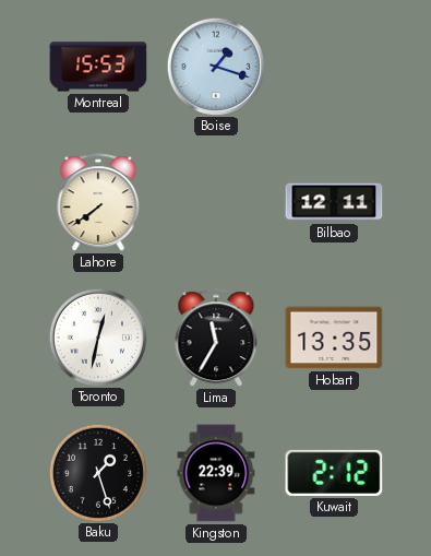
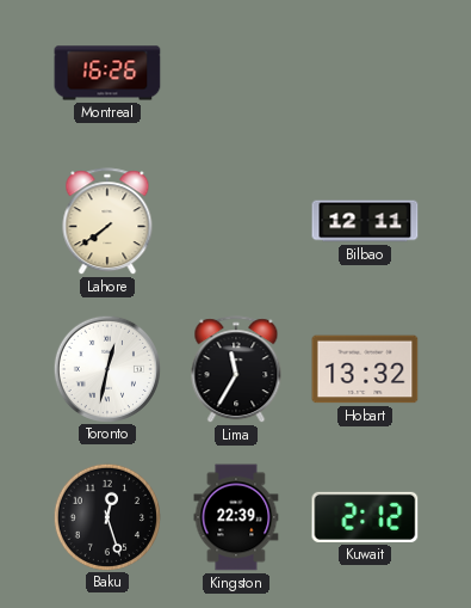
Montreal: 15:53 -> 16:26
Boise: 1:18 -> none
Hobart: 13:35 -> 13:32
Baku: 1:27 -> 12:27
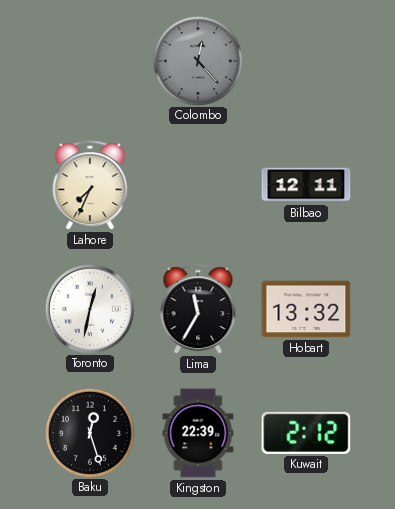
Montreal: 16:26 -> none
Colombo: none -> 12:23
Lahore: 7:39 -> 7:34
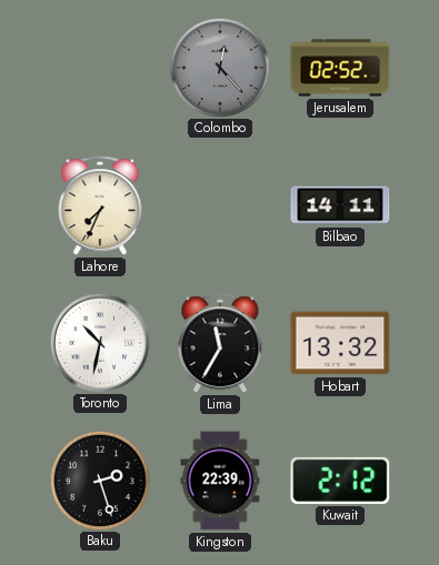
Jerusalem: none -> 02:52
Bilbao: 12:11 -> 14:11
Toronto: 12:32 -> 10:32
Baku: 12:27 -> 2:27
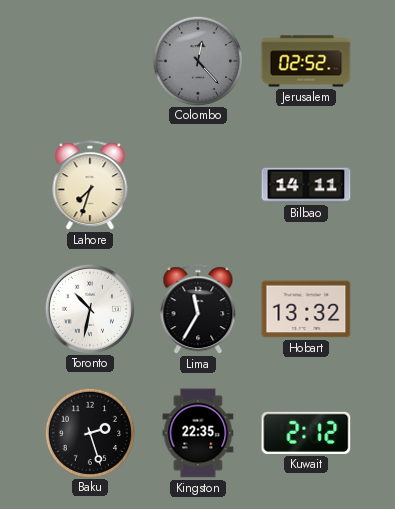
Lahore: 7:34 -> 7:33
Kingston: 22:39 -> 22:35
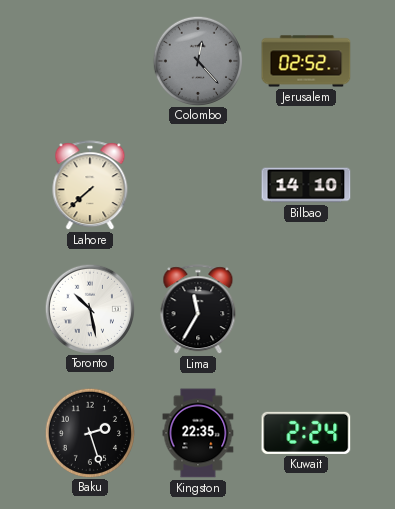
Lahore: 7:33 -> 7:38
Bilbao: 14:11 -> 14:10
Toronto: 10:32 -> 10:28
Hobart: 13:32 -> none
Kuwait: 2:12 -> 2:24
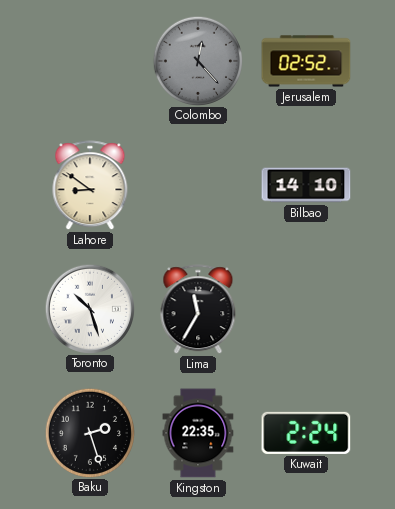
Lahore: 7:38 -> 8:51
Toronto: 10:28 -> 10:27
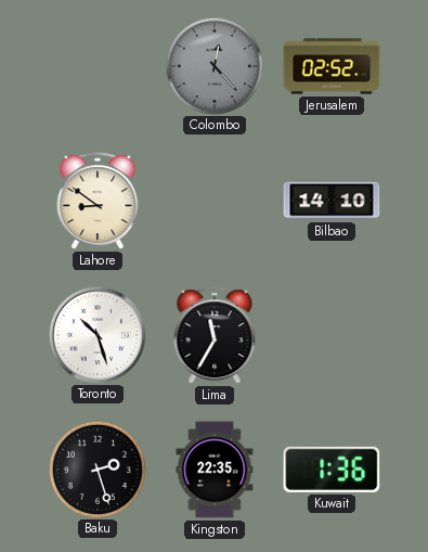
Kuwait: 2:24 -> 1:36
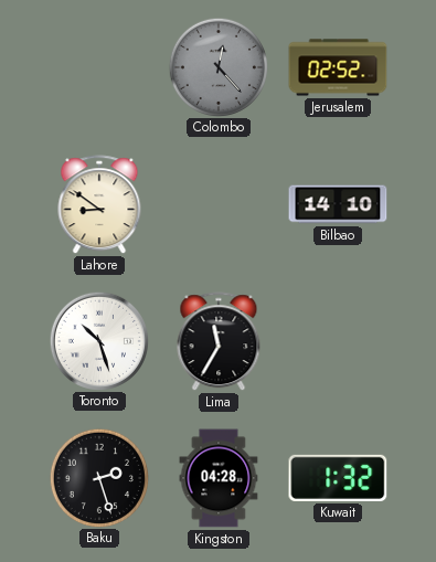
Kingston: 22:35 -> 04:28
Kuwait: 1:36 -> 1:32
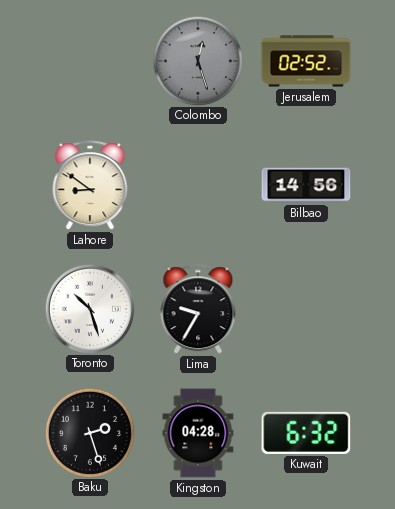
Colombo: 12:23 -> 12:27
Bilbao: 14:10 -> 14:56
Lima: 11:35 -> 9:35
Kuwait: 1:32 -> 6:32
